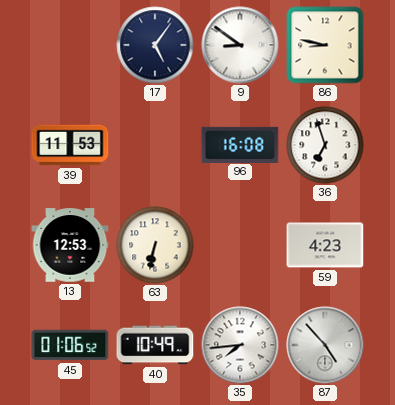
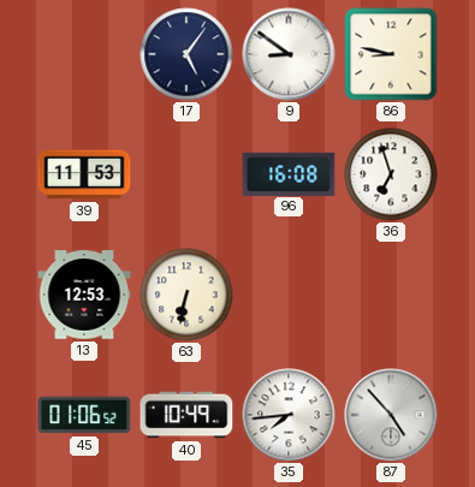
59: 4:23 -> none
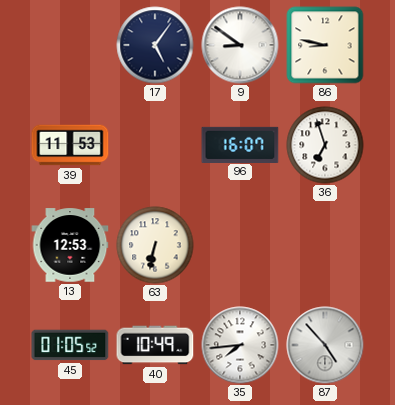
96: 16:08 -> 16:07
45: 01:06 -> 01:05
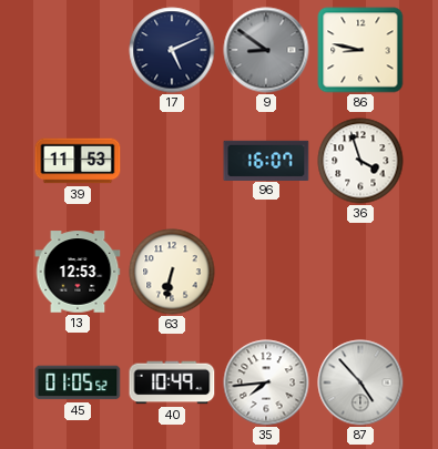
17: 5:06 -> 5:11
9 dial: white -> grey
36: 6:57 -> 3:57
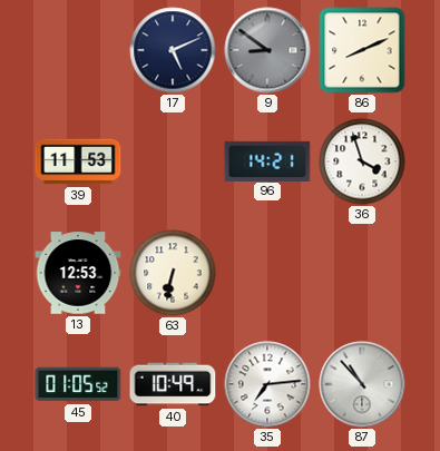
86: 8:47 -> 8:11
96: 16:07 -> 14:21
35: 7:44 -> 7:14
87: 4:53 -> 10:53
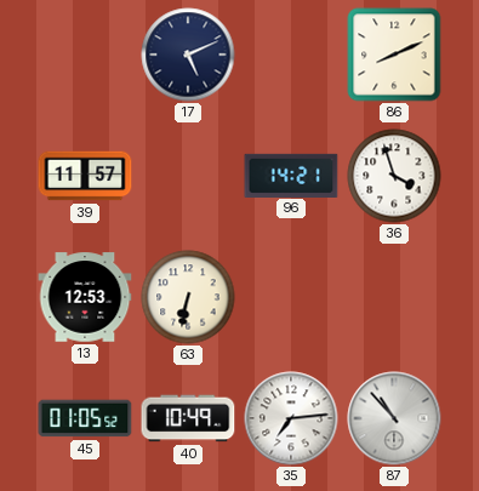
9: 8:51 -> none
39: 11:53 -> 11:57
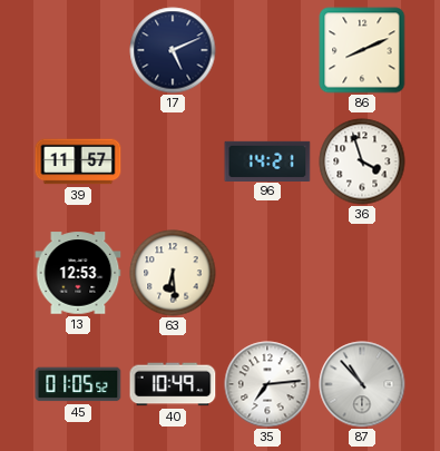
63: 6:32 -> 6:29
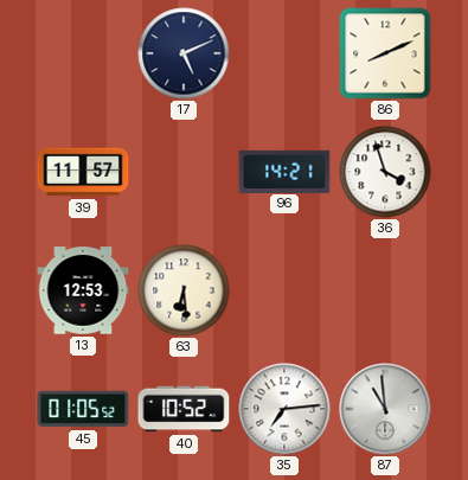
40: 10:49 -> 10:52
87: 10:53 -> 10:59
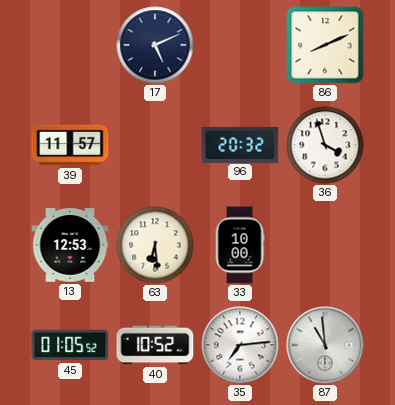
96: 14:21 -> 20:32
33: none -> 10:00
